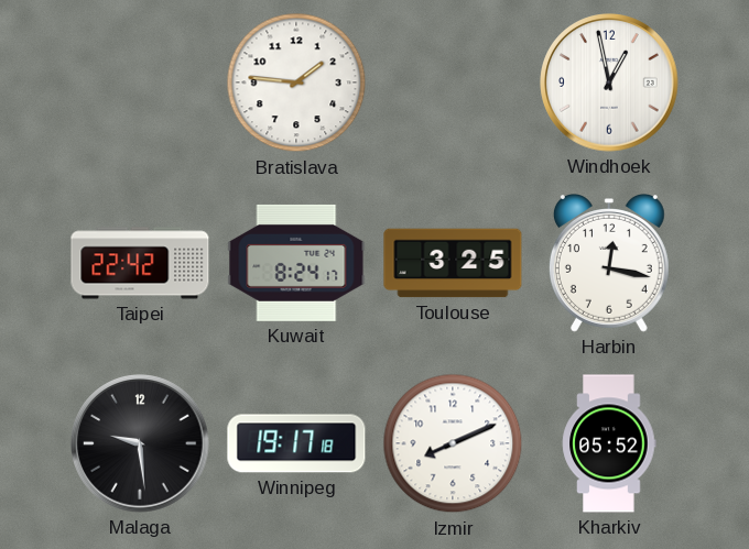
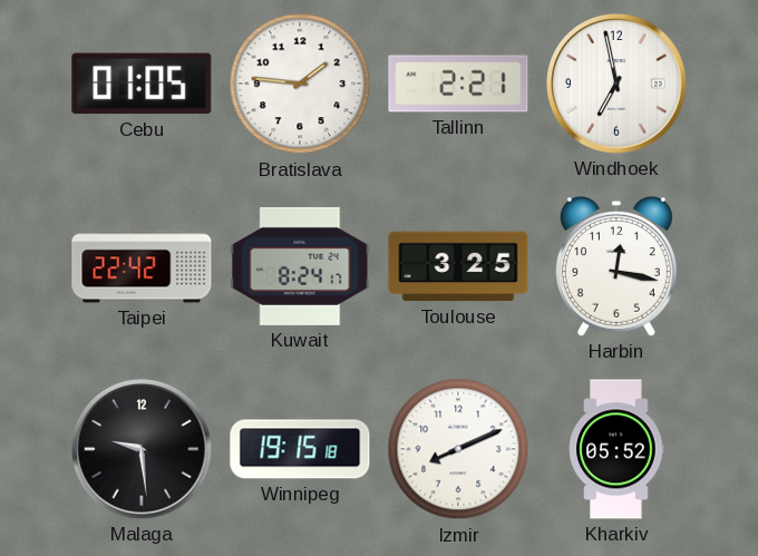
Cebu: none -> 01:05
Tallinn: none -> 2:21
Windhoek: 12:58 -> 6:58
Winnipeg: 19:17 -> 19:15
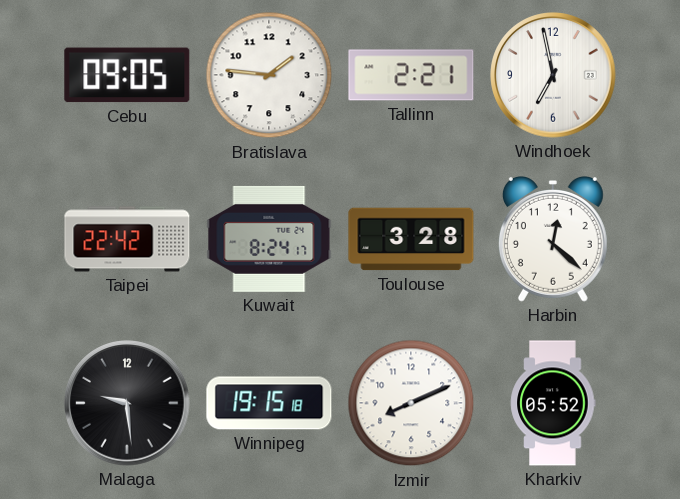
Cebu: 01:05 -> 09:05
Toulouse: 3:25 -> 3:28
Harbin: 12:17 -> 12:22
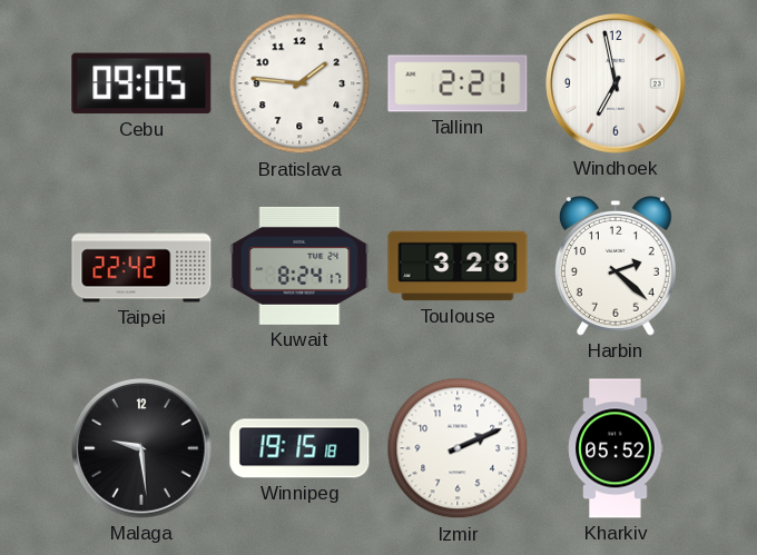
Harbin: 12:22 -> 2:22
Izmir: 8:11 -> 2:11
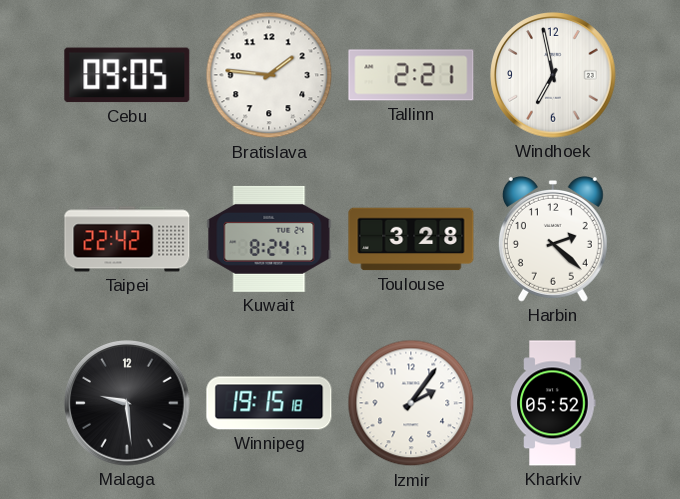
Izmir: 2:11 -> 2:06
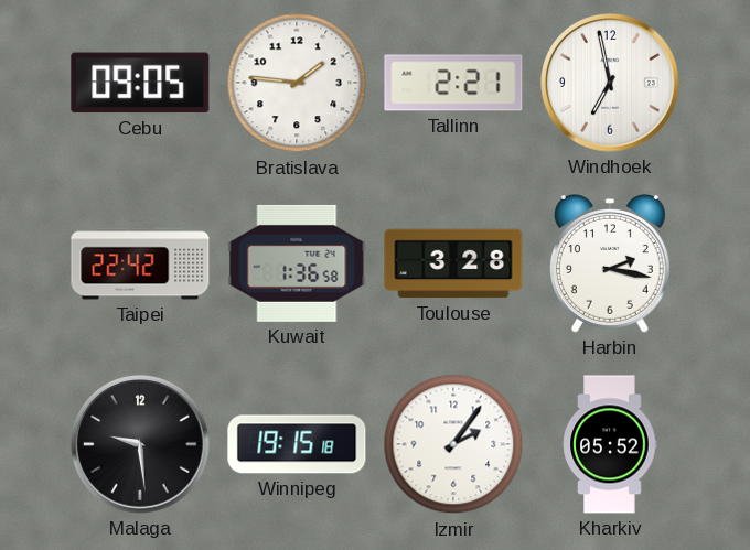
Kuwait: 8:24 -> 1:36
Harbin: 2:22 -> 2:17
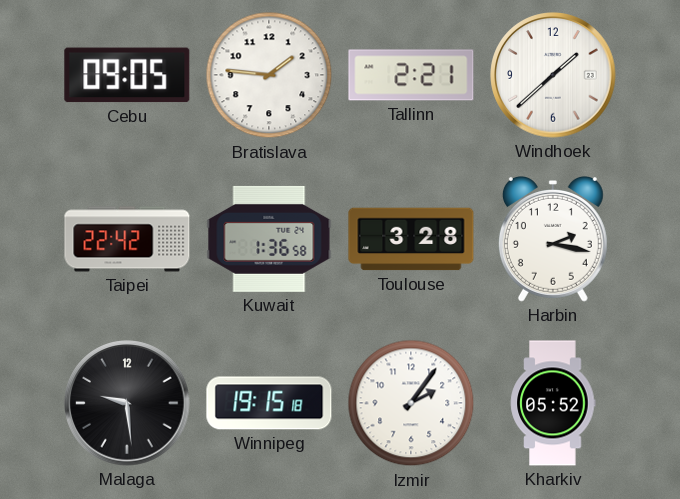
Windhoek: 6:58 -> 1:38
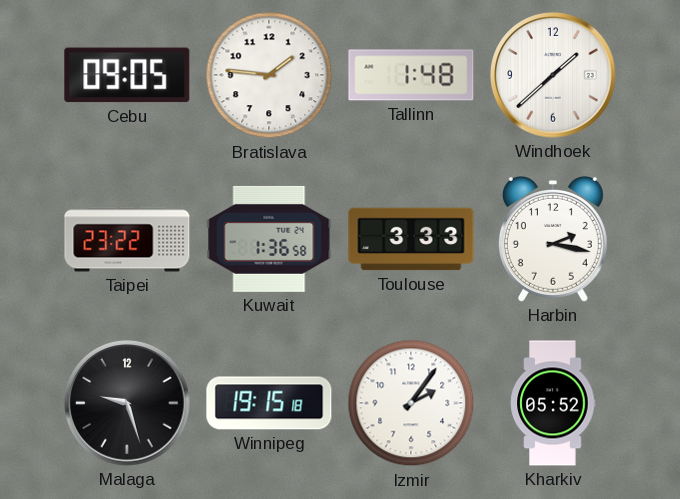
Tallinn: 2:21 -> 1:48
Taipei: 22:42 -> 23:22
Toulouse: 3:28 -> 3:33
Malaga: 9:29 -> 9:27
